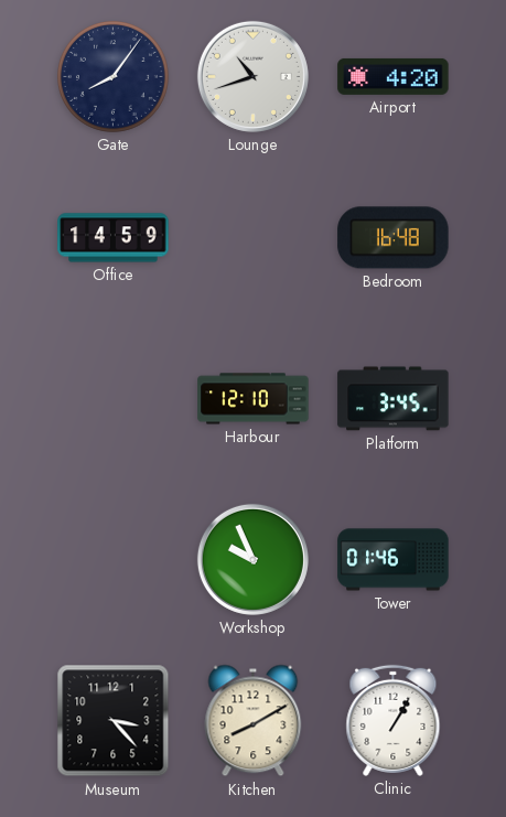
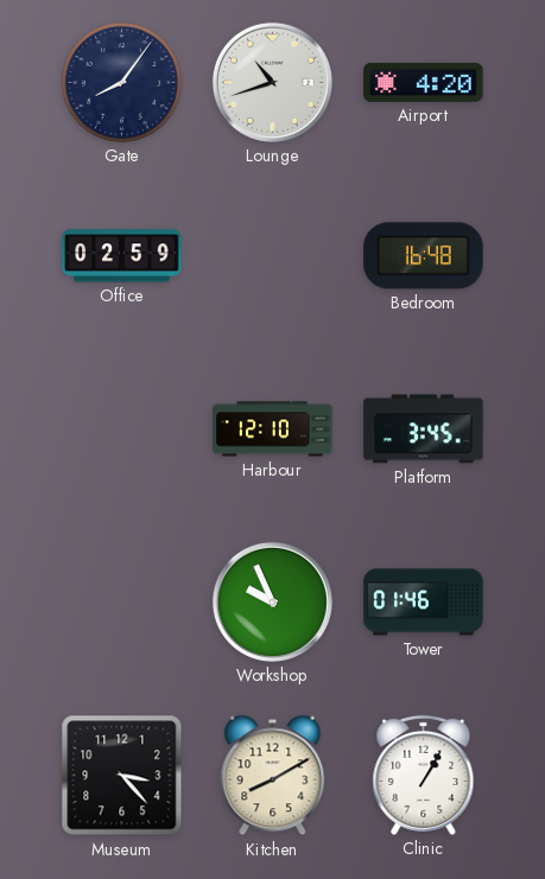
Office: 14:59 -> 02:59
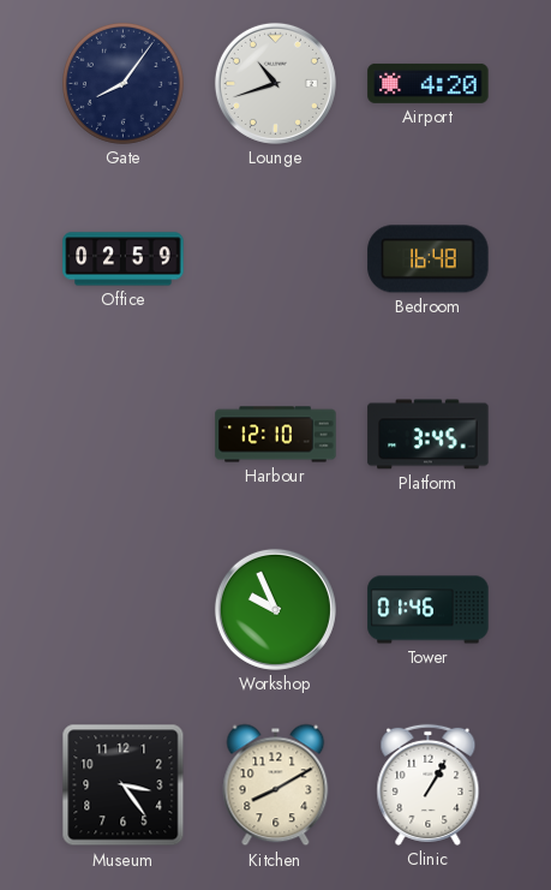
Museum: 3:23 -> 3:24
